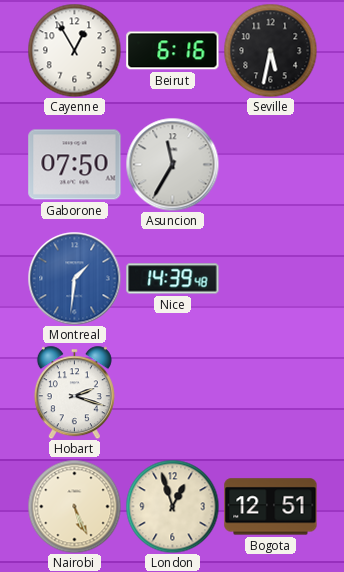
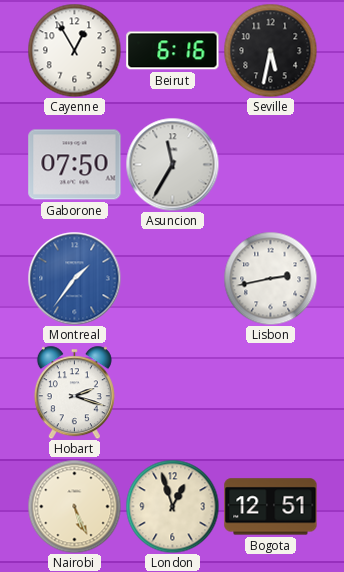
Montreal: 1:31 -> 1:36
Nice: 14:39 -> none
Lisbon: none -> 2:43
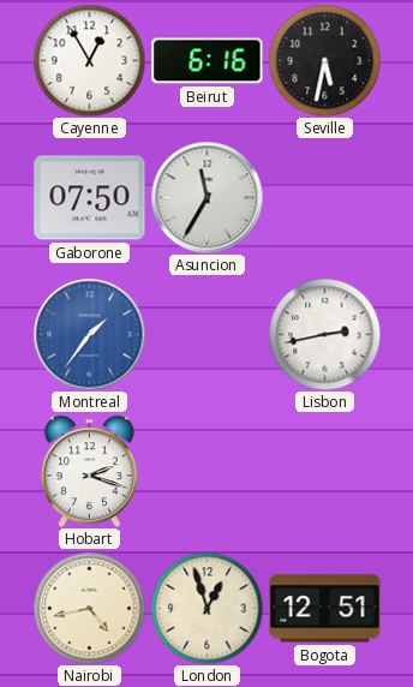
Nairobi: 5:26 -> 4:43
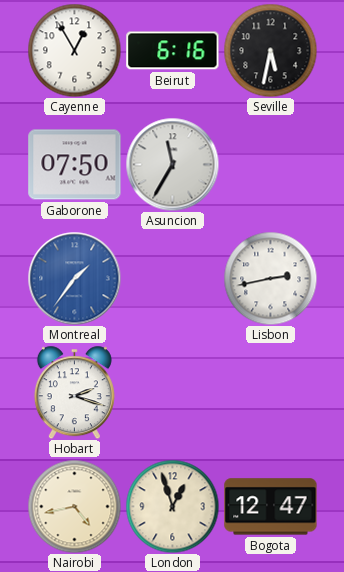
Bogota: 12:51 -> 12:47
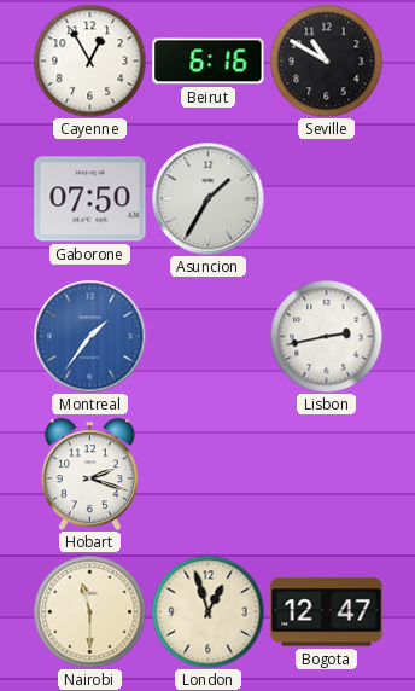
Seville: 5:32 -> 10:50
Asuncion: 11:35 -> 1:35
Nairobi: 4:43 -> 11:30
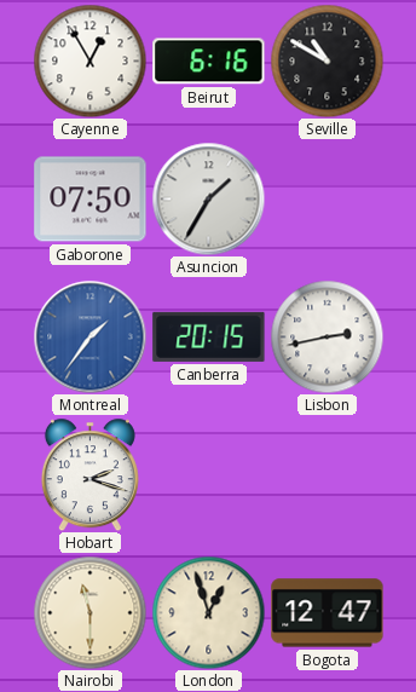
Canberra: none -> 20:15
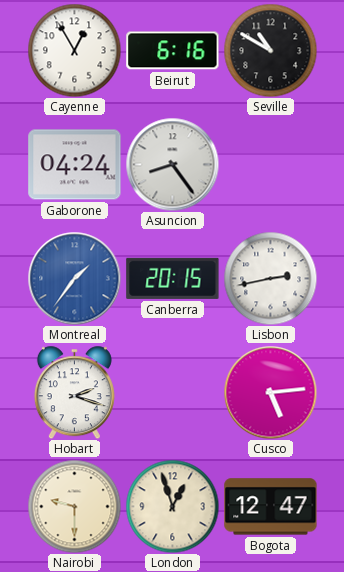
Gaborone: 07:50 -> 04:24
Asuncion: 1:35 -> 8:24
Cusco: none -> 5:14
Nairobi: 11:30 -> 9:30
